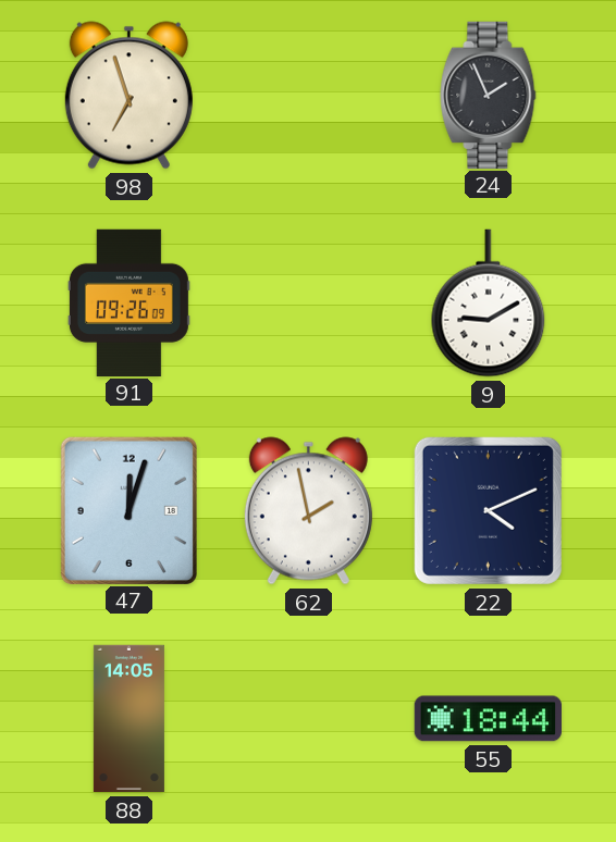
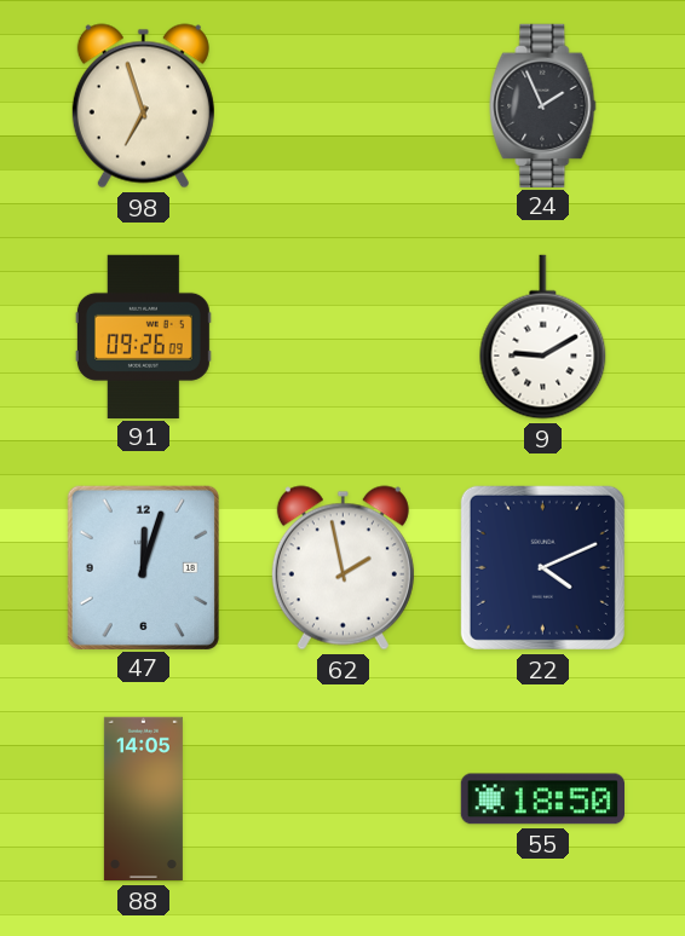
55: 18:44 -> 18:50
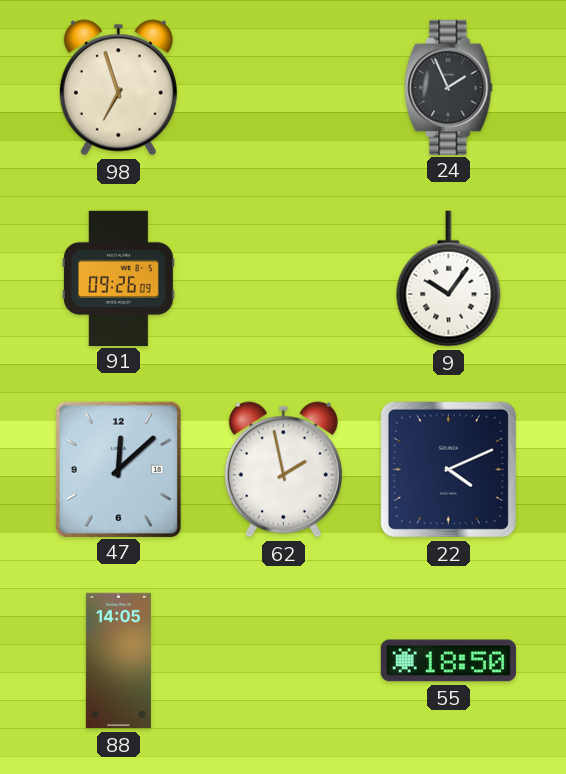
9: 9:10 -> 10:06
47: 12:03 -> 12:08
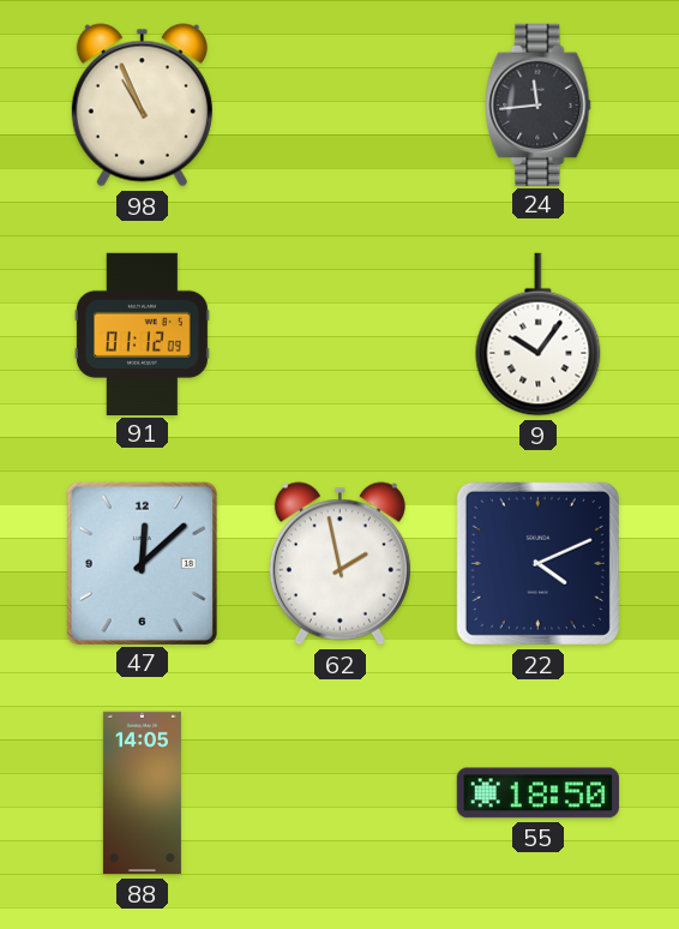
98: 6:57 -> 10:56
24: 1:56 -> 11:44
91: 09:26 -> 01:12
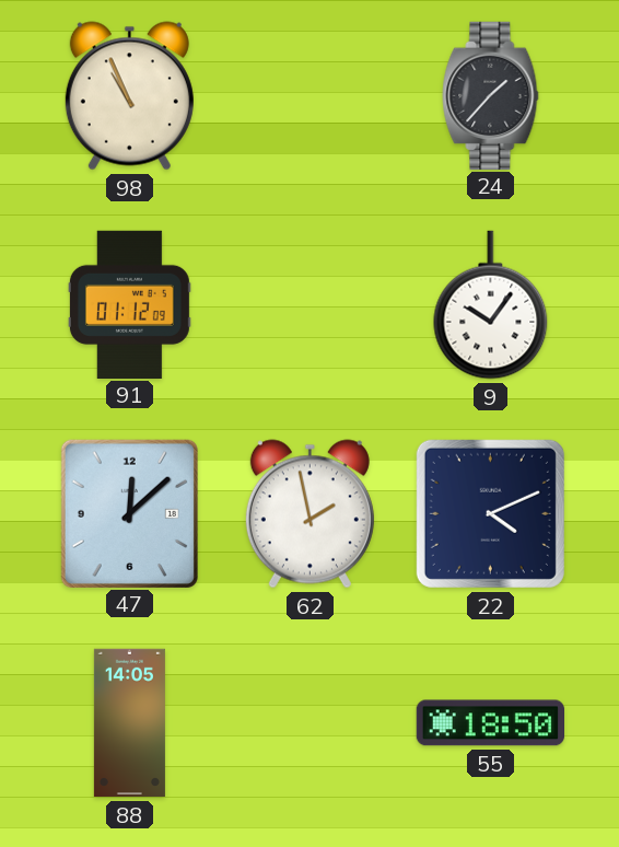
24: 11:44 -> 1:37
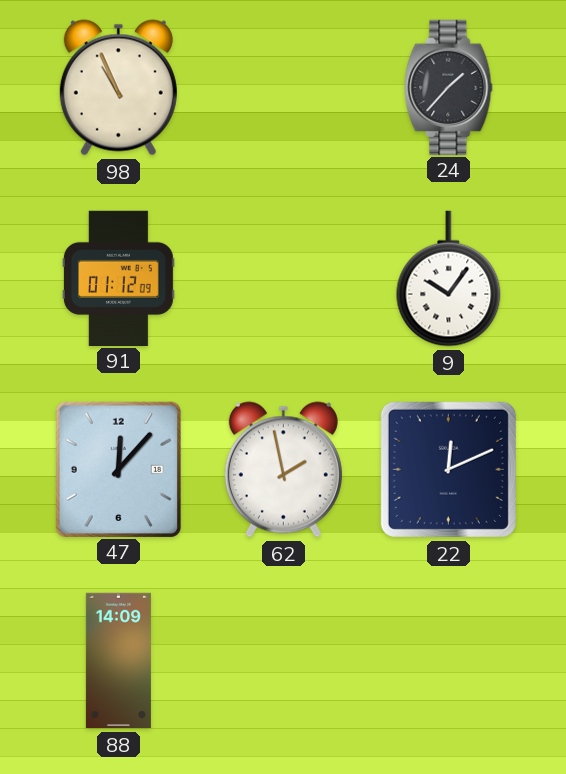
47: 12:08 -> 12:07
22: 4:11 -> 12:11
88: 14:05 -> 14:09
55: 18:50 -> none
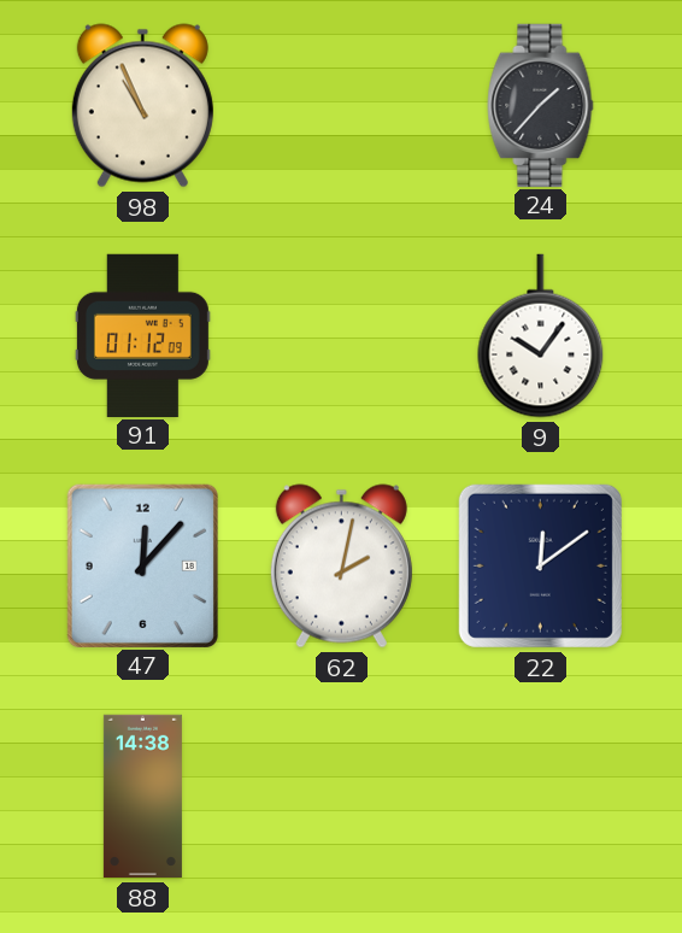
62: 1:58 -> 2:02
22: 12:11 -> 12:09
88: 14:09 -> 14:38
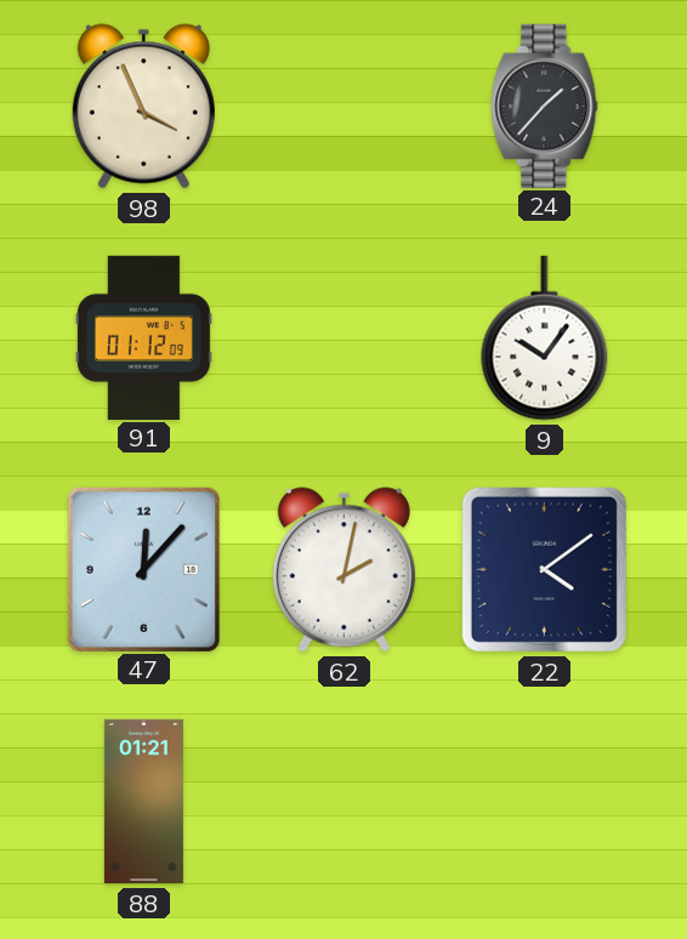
98: 10:56 -> 3:56
22: 12:09 -> 4:09
88: 14:38 -> 01:21
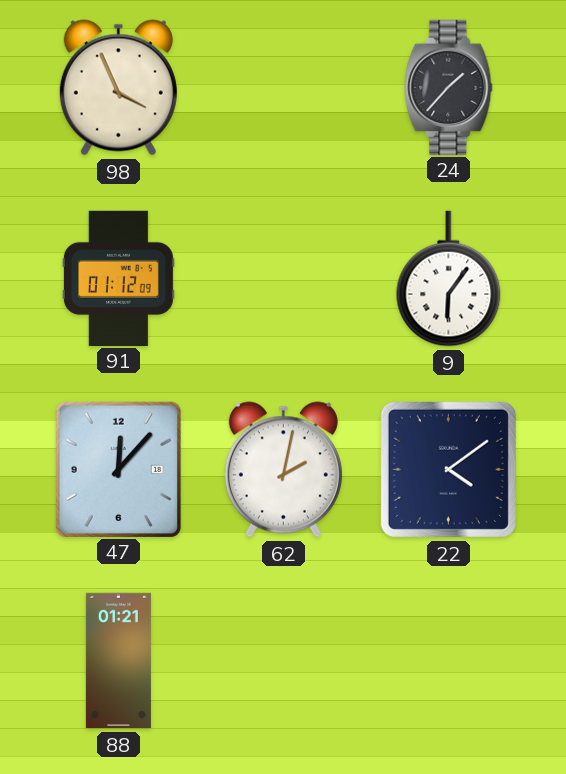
9: 10:06 -> 6:06
